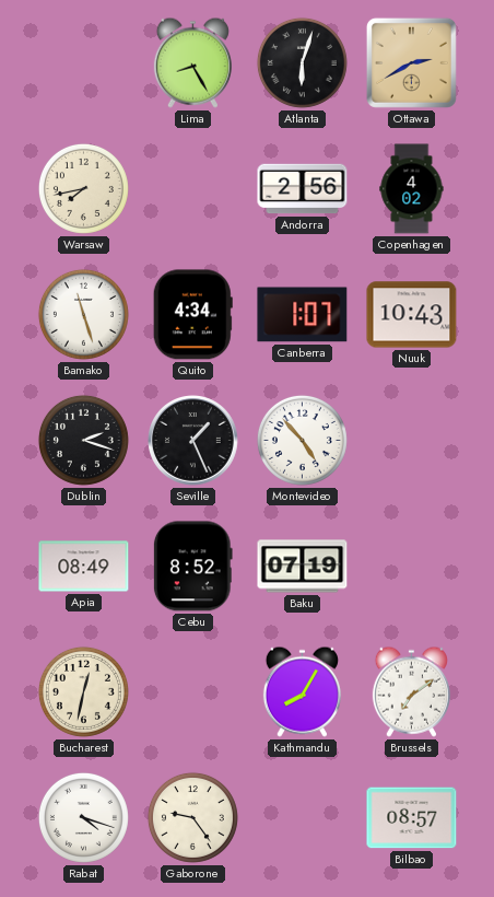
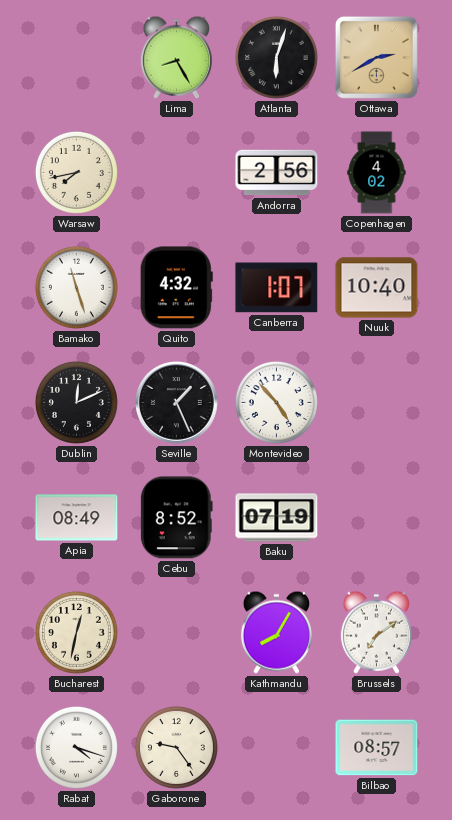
Quito: 4:34 -> 4:32
Nuuk: 10:43 -> 10:40
Dublin: 2:18 -> 12:11
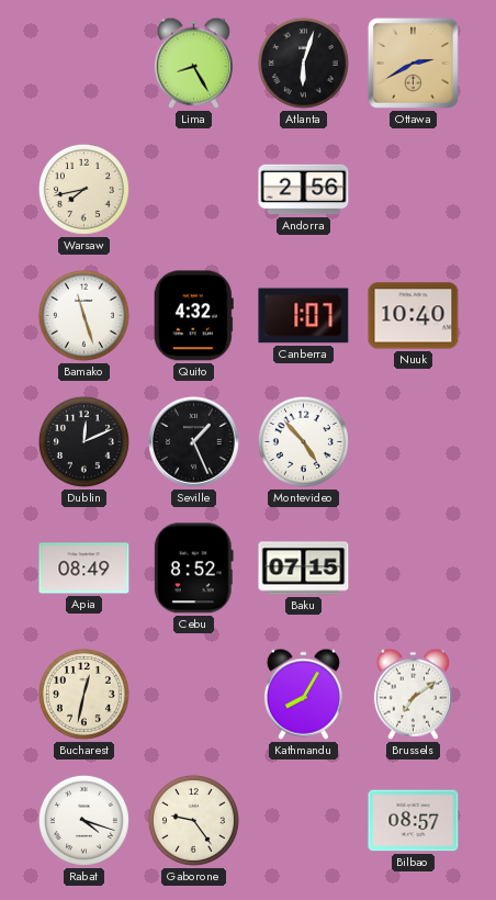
Copenhagen: 4:02 -> none
Baku: 07:19 -> 07:15
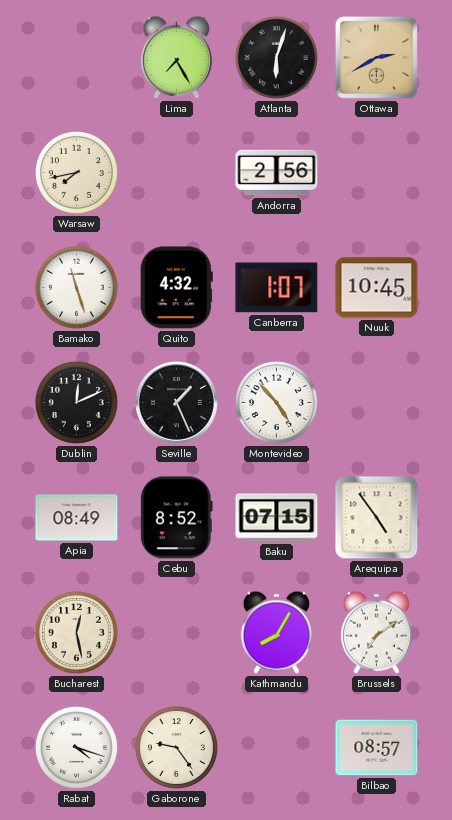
Lima: 8:25 -> 7:25
Nuuk: 10:40 -> 10:45
Arequipa: none -> 4:54
Bucharest: 12:32 -> 12:28
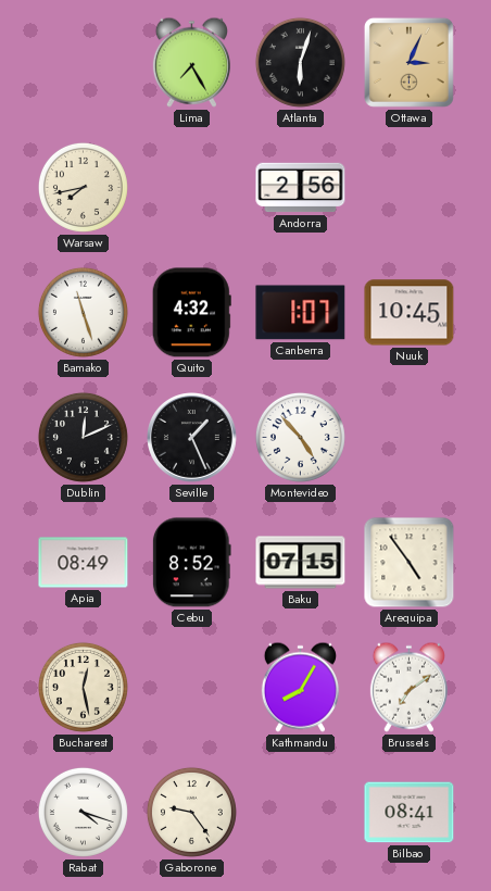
Ottawa: 2:40 -> 3:04
Bilbao: 08:57 -> 08:41
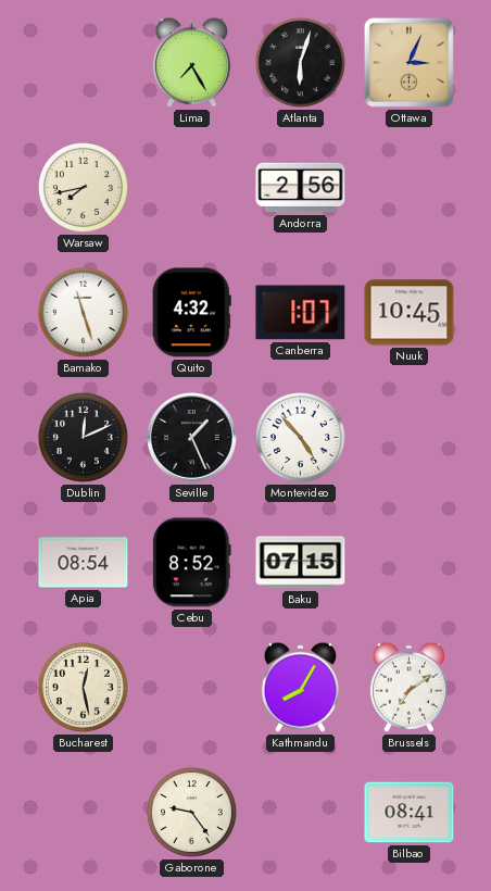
Apia: 08:49 -> 08:54
Arequipa: 4:54 -> none
Rabat: 4:18 -> none
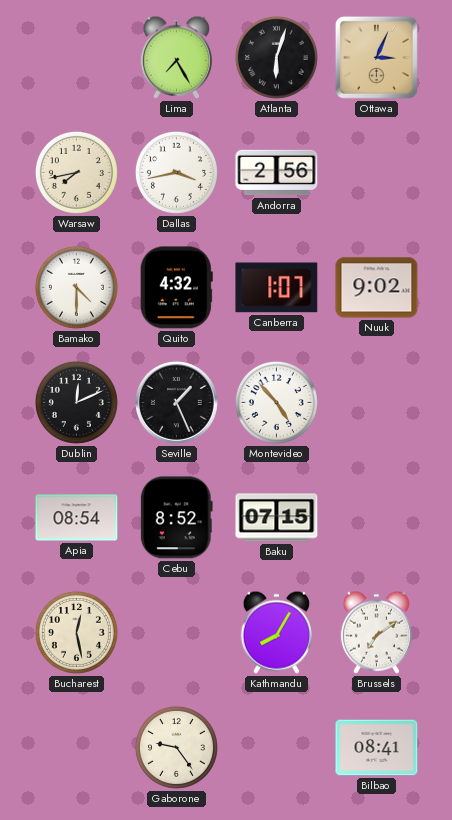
Dallas: none -> 3:43
Bamako: 11:27 -> 4:30
Nuuk: 10:45 -> 9:02
